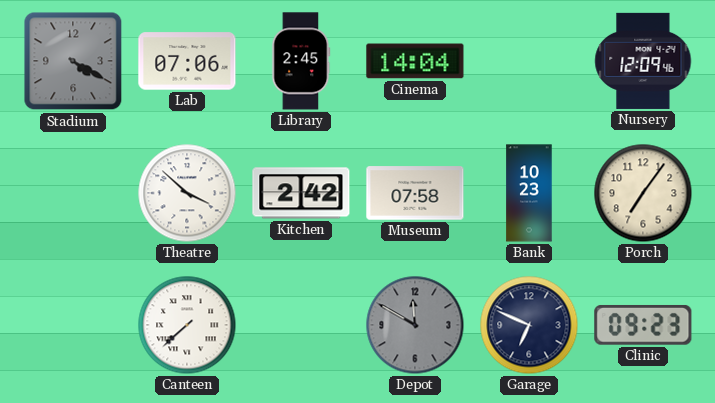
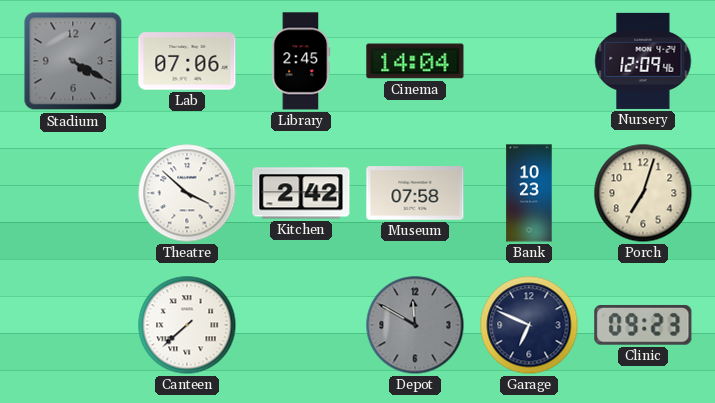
Porch: 7:06 -> 7:03
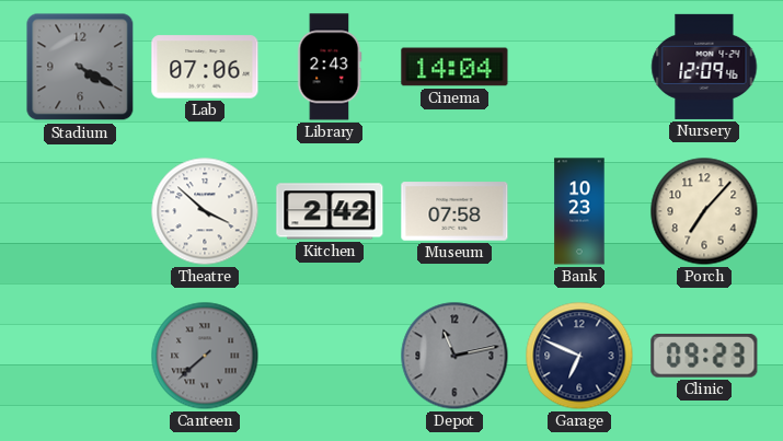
Library: 2:45 -> 2:43
Porch: 7:03 -> 7:07
Canteen dial: white -> grey
Depot: 11:50 -> 11:13
